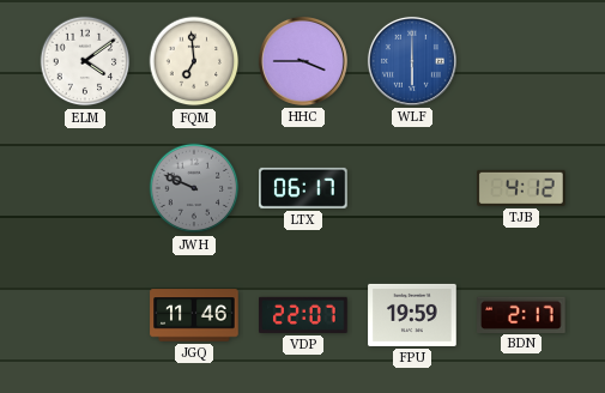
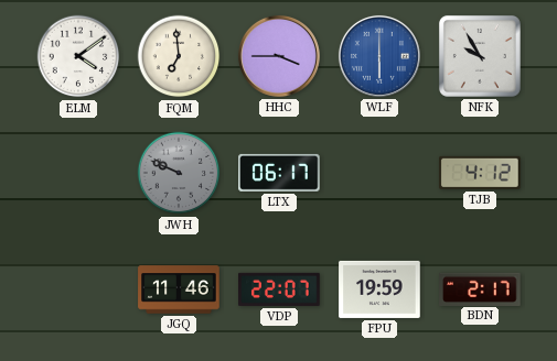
NFK: none -> 9:55
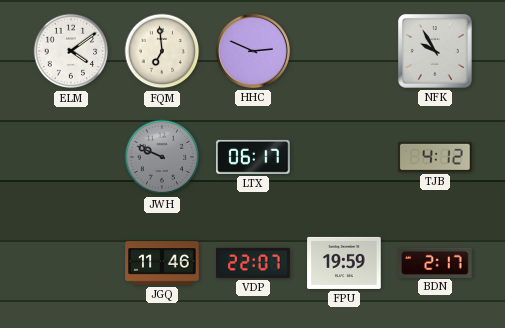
HHC: 3:45 -> 2:49
WLF: 6:00 -> none
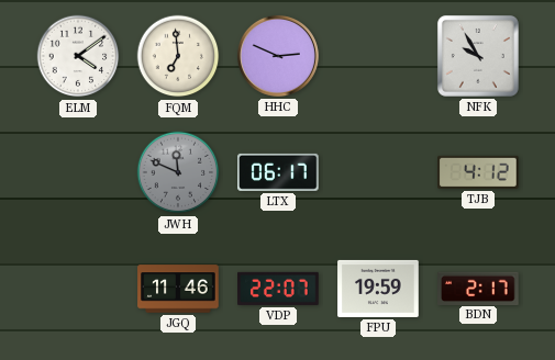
JWH: 9:49 -> 11:49
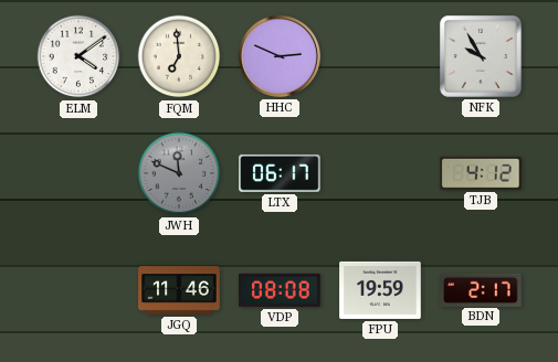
VDP: 22:07 -> 08:08
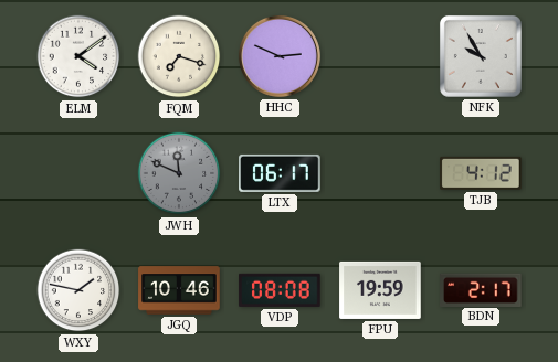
FQM: 6:59 -> 7:18
WXY: none -> 1:47
JGQ: 11:46 -> 10:46
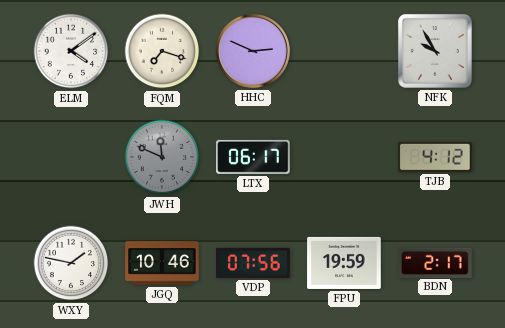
VDP: 08:08 -> 07:56
